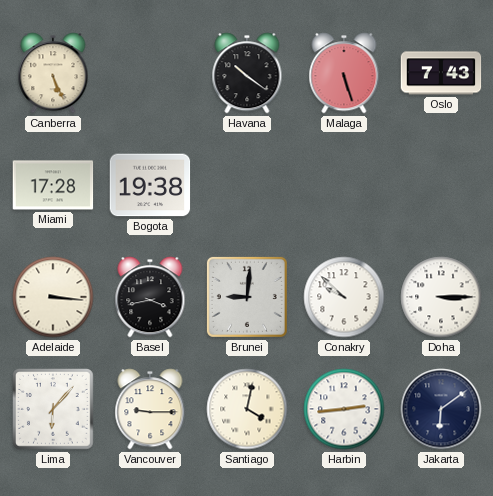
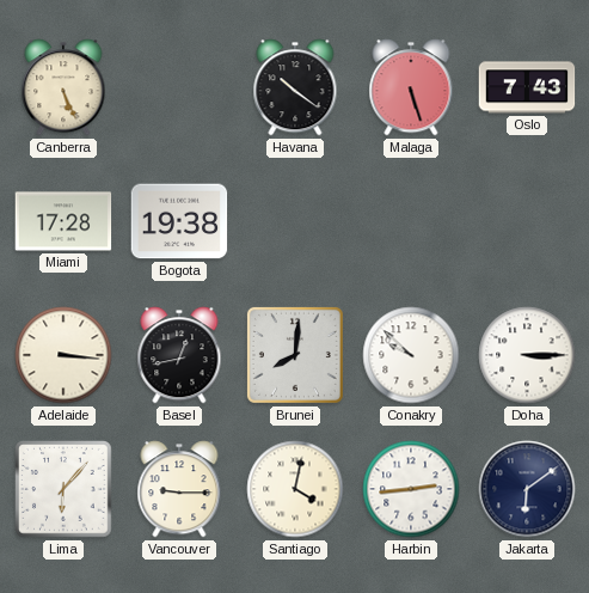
Basel: 3:43 -> 12:43
Brunei: 9:01 -> 8:01
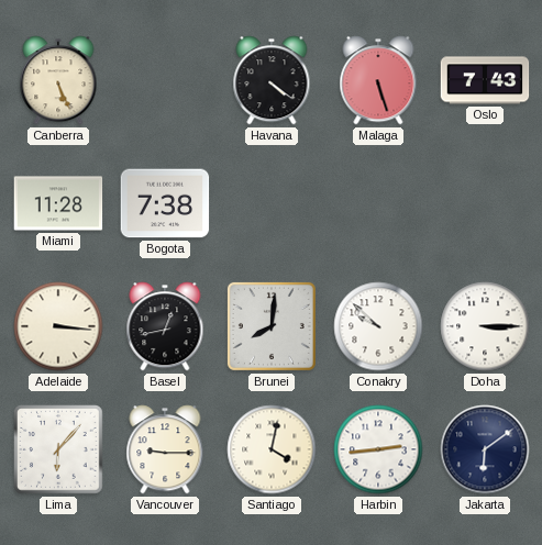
Havana: 10:21 -> 4:21
Miami: 17:28 -> 11:28
Bogota: 19:38 -> 7:38
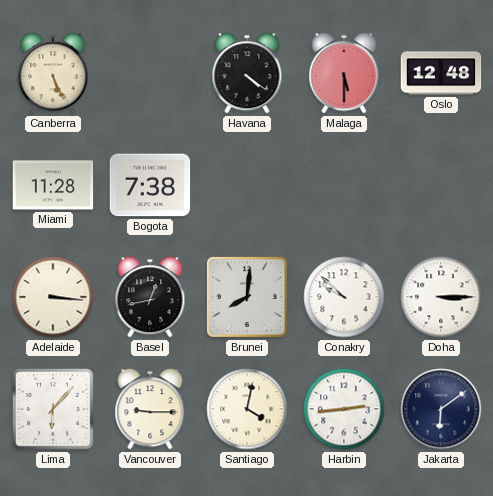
Malaga: 5:27 -> 5:30
Oslo: 7:43 -> 12:48
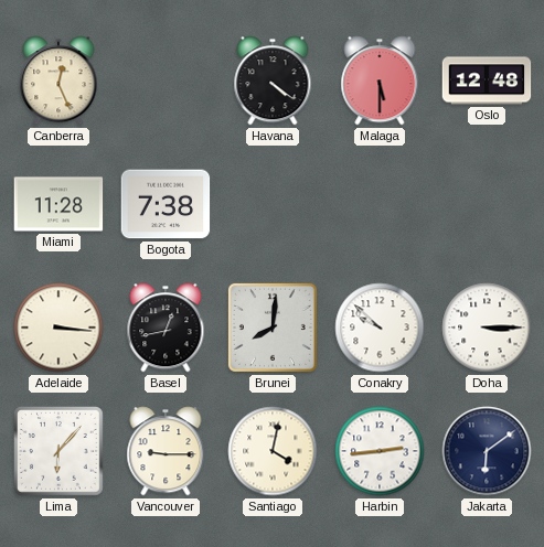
Canberra: 5:26 -> 12:26
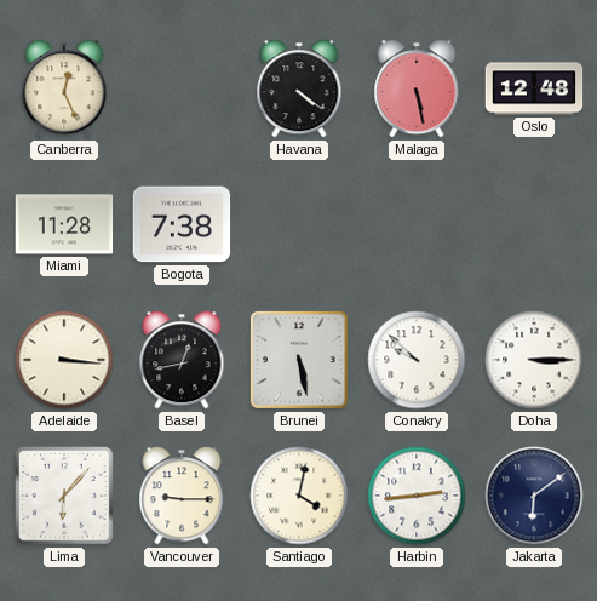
Malaga: 5:30 -> 5:28
Brunei: 8:01 -> 5:28
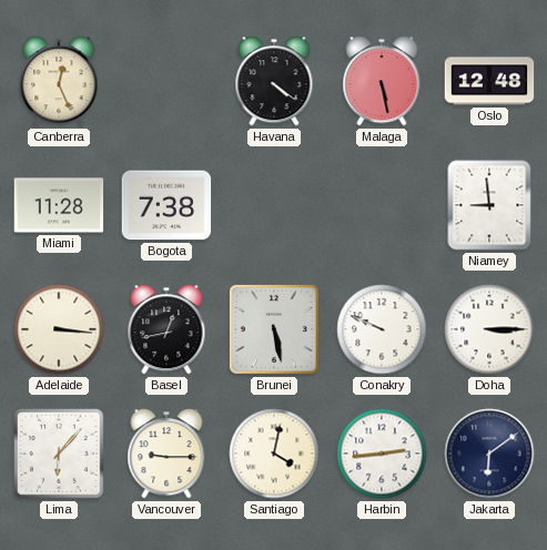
Niamey: none -> 8:59
Conakry: 9:52 -> 9:49
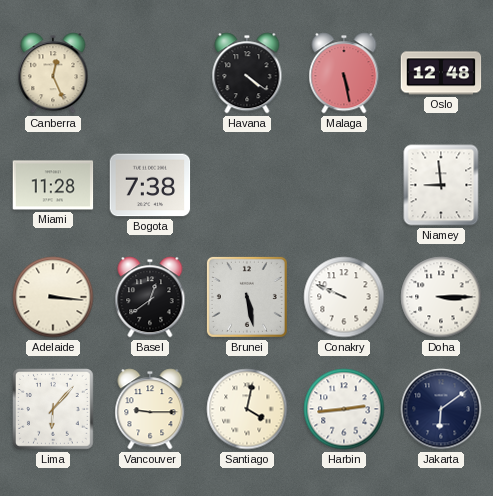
Basel: 12:43 -> 12:39
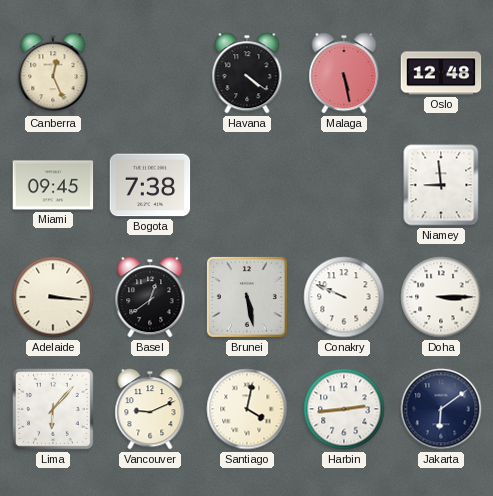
Miami: 11:28 -> 09:45
Vancouver: 9:15 -> 9:11
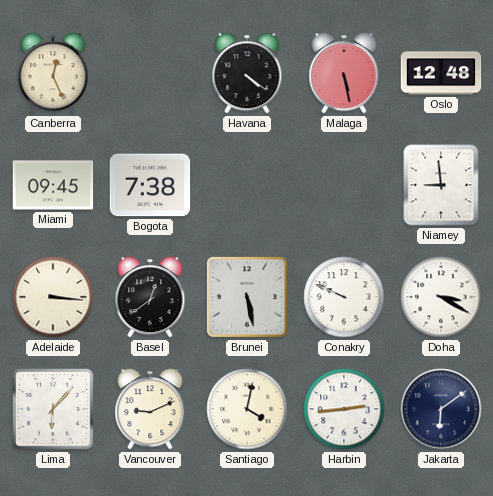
Doha: 3:15 -> 3:20
